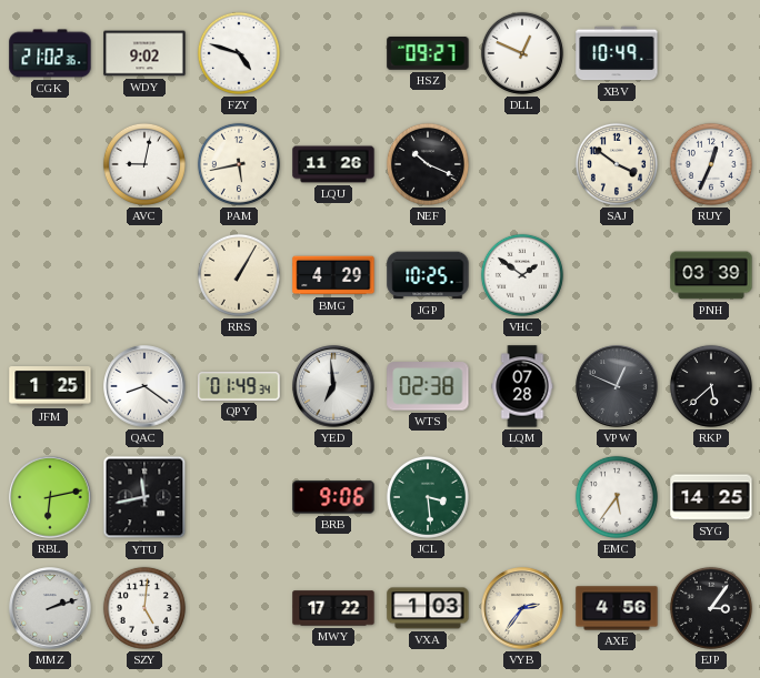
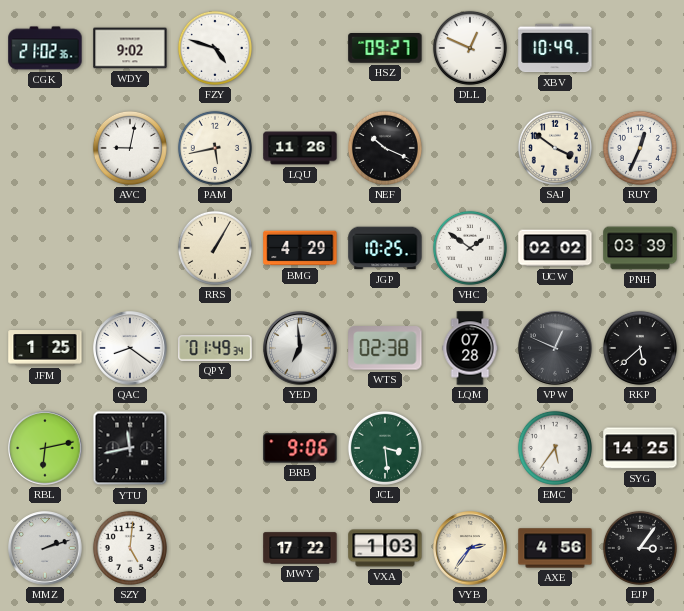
UCW: none -> 02:02
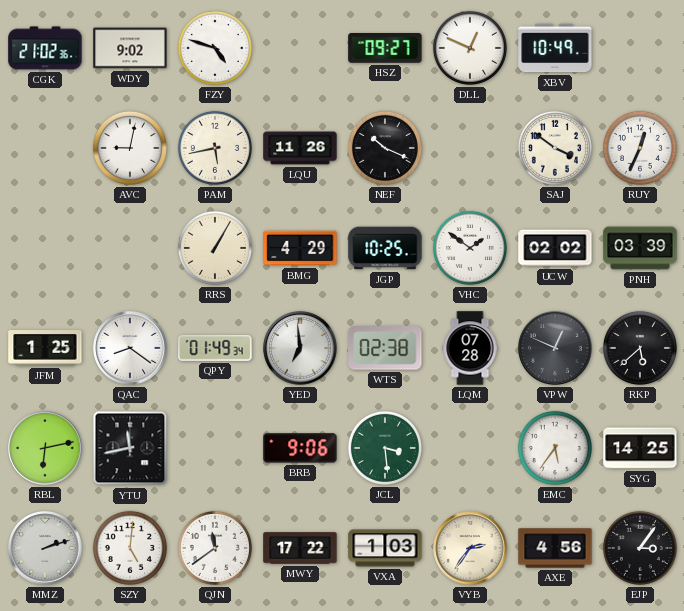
QJN: none -> 11:39
